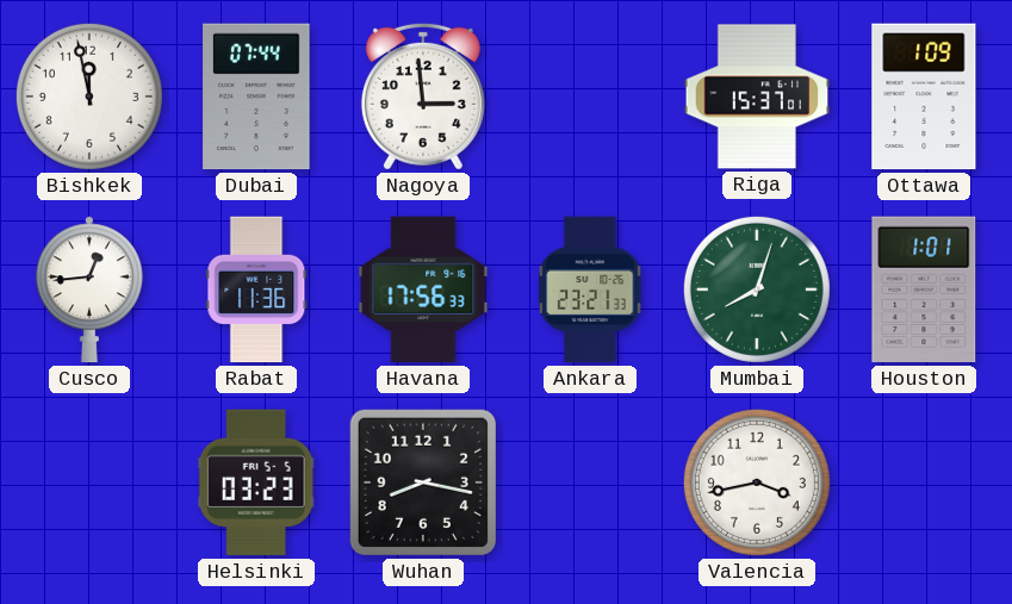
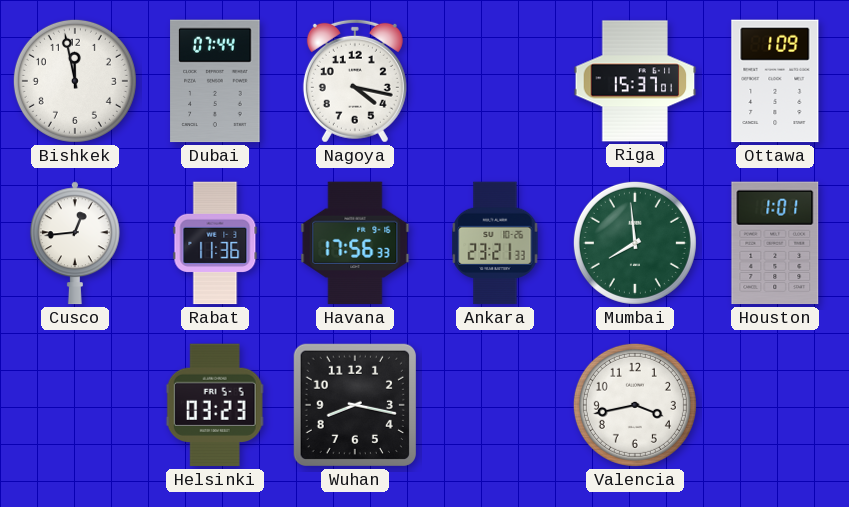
Nagoya: 2:59 -> 4:17
Mumbai: 8:03 -> 7:59
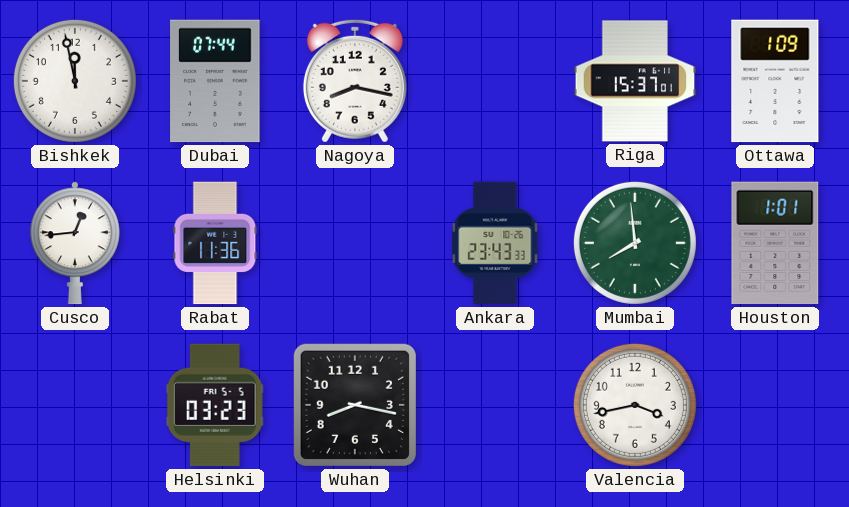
Nagoya: 4:17 -> 8:17
Havana: 17:56 -> none
Ankara: 23:21 -> 23:43
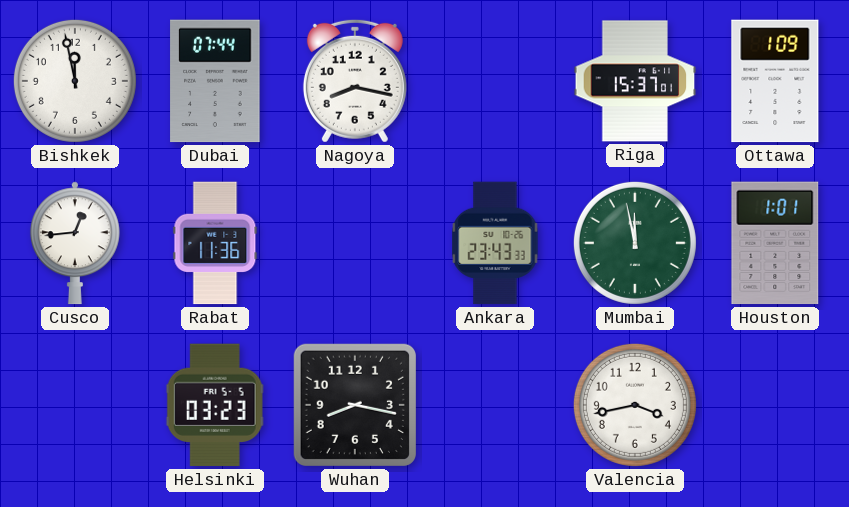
Mumbai: 7:59 -> 11:58
